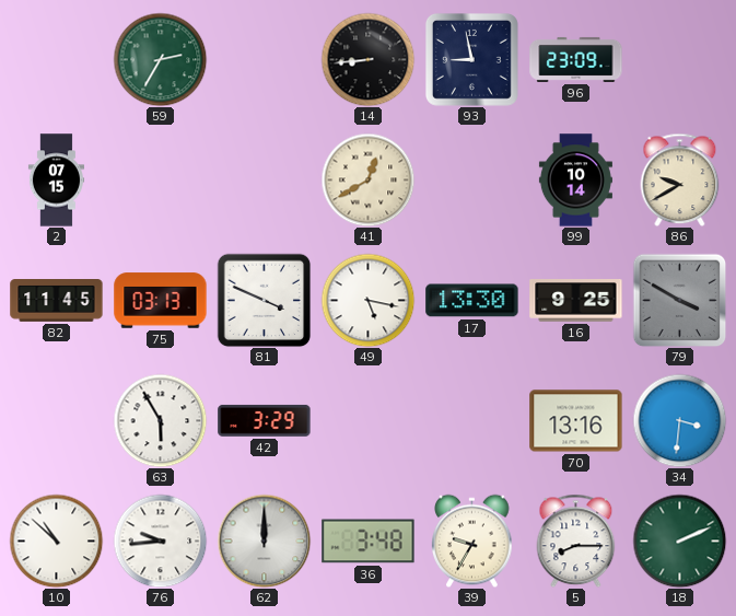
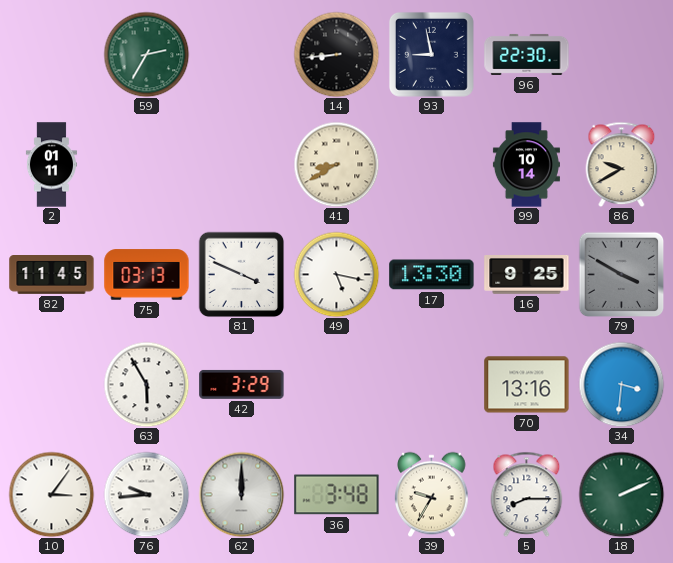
96: 23:09 -> 22:30
2: 07:15 -> 01:11
41: 12:40 -> 8:40
10: 10:52 -> 3:06
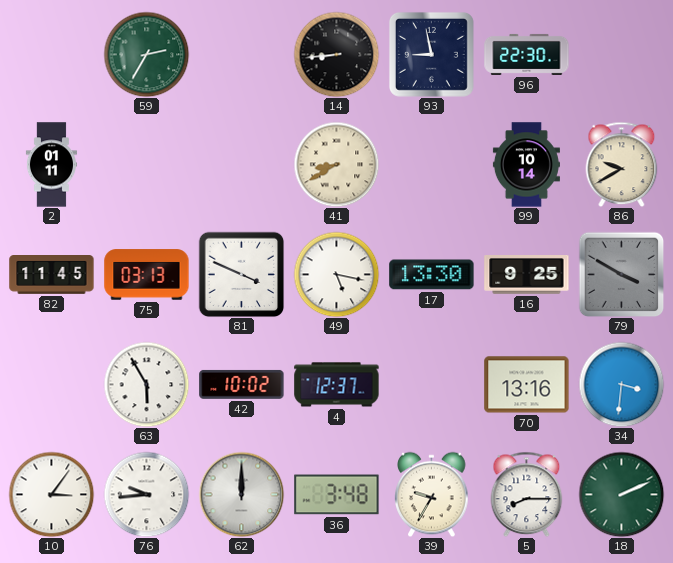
42: 3:29 -> 10:02
4: none -> 12:37
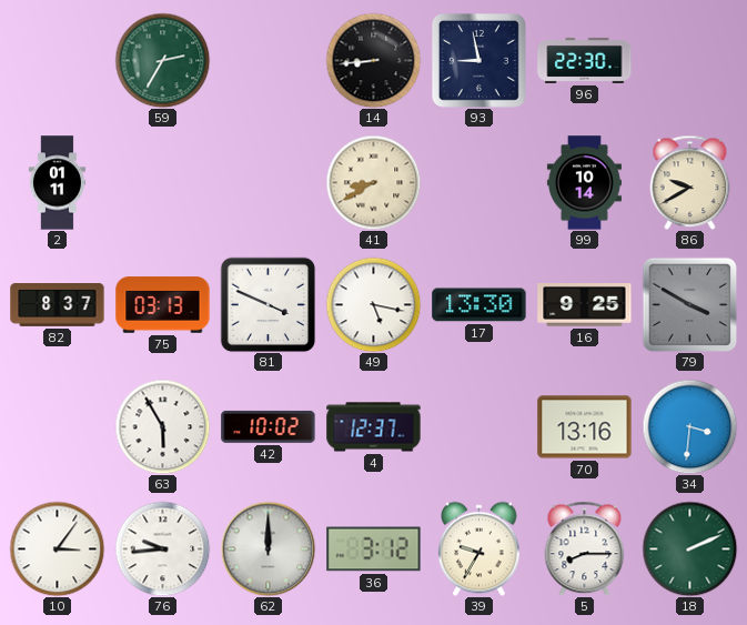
82: 11:45 -> 8:37
36: 3:48 -> 3:12
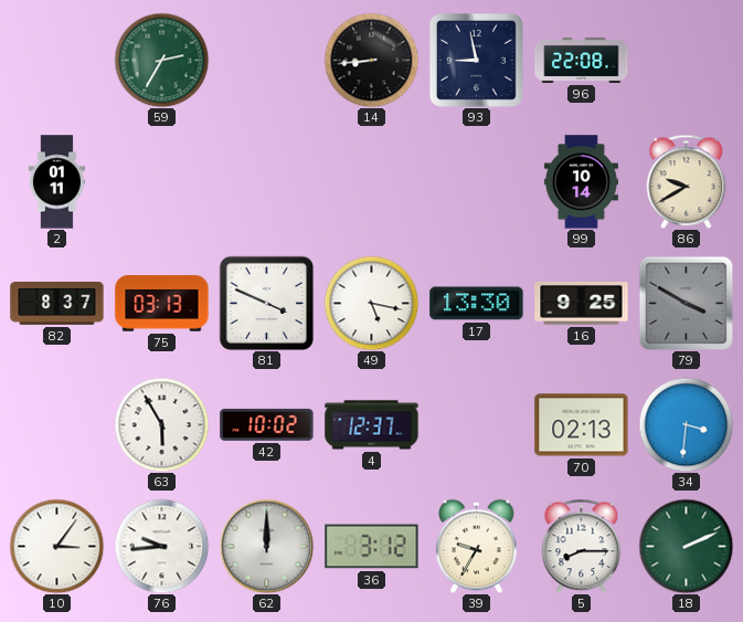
96: 22:30 -> 22:08
41: 8:40 -> none
70: 13:16 -> 02:13
